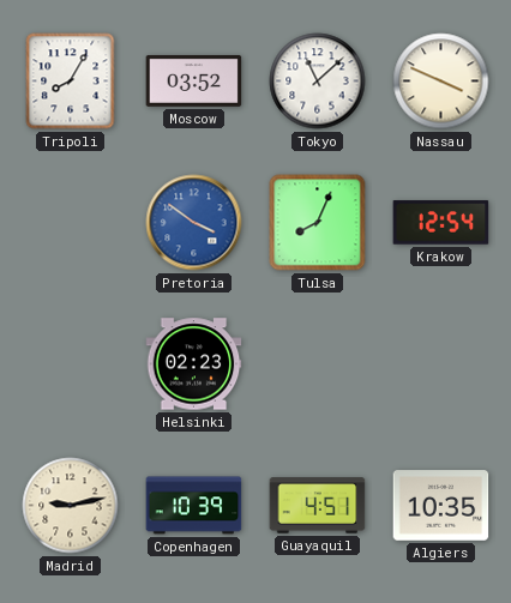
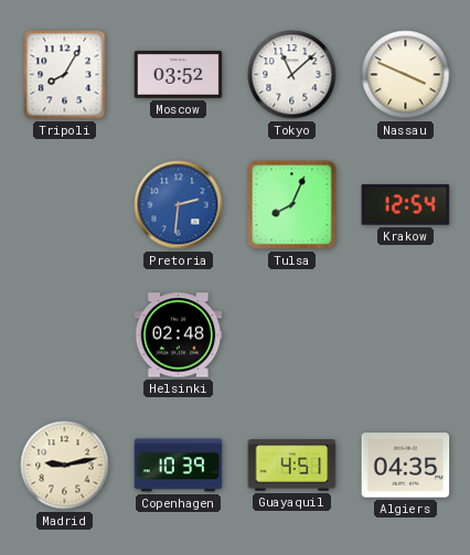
Pretoria: 3:51 -> 2:31
Helsinki: 02:23 -> 02:48
Algiers: 10:35 -> 04:35
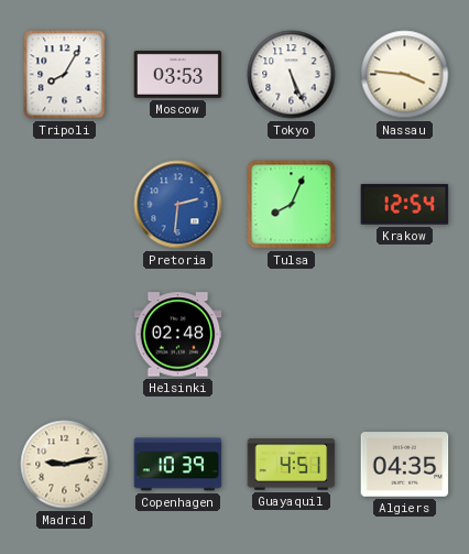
Moscow: 03:52 -> 03:53
Tokyo: 11:08 -> 5:26
Nassau: 3:49 -> 3:46
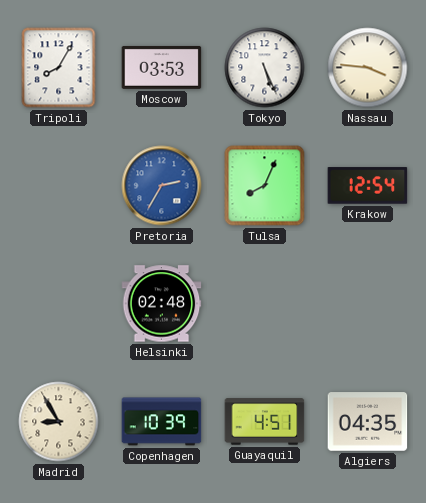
Pretoria: 2:31 -> 2:35
Madrid: 9:13 -> 8:55
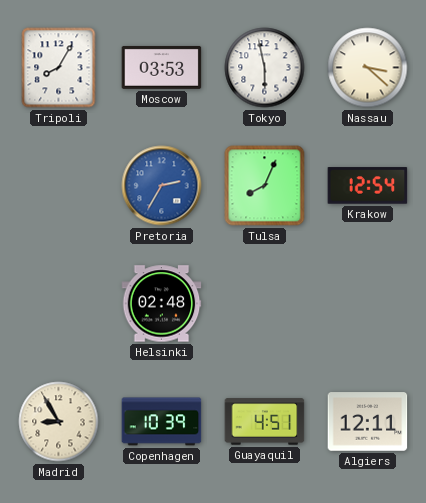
Tokyo: 5:26 -> 5:58
Nassau: 3:46 -> 3:22
Algiers: 04:35 -> 12:11
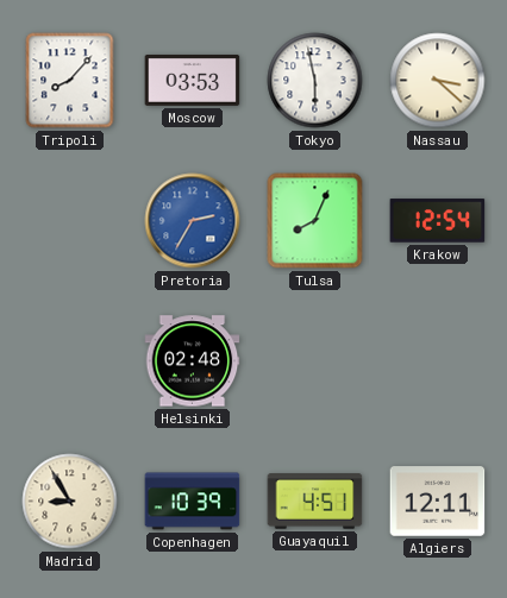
Tripoli: 8:05 -> 8:07
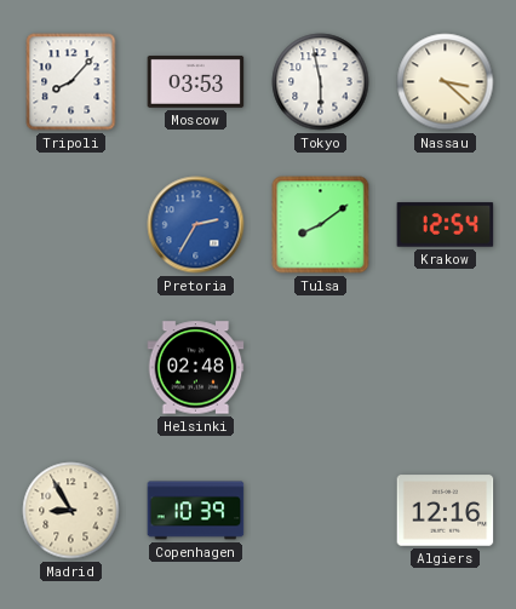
Tulsa: 8:04 -> 8:09
Guayaquil: 4:51 -> none
Algiers: 12:11 -> 12:16
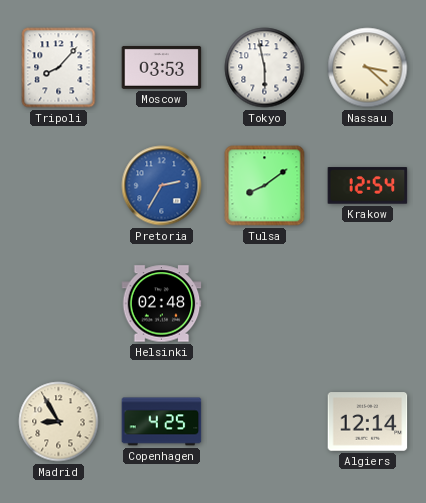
Copenhagen: 10:39 -> 4:25
Algiers: 12:16 -> 12:14
